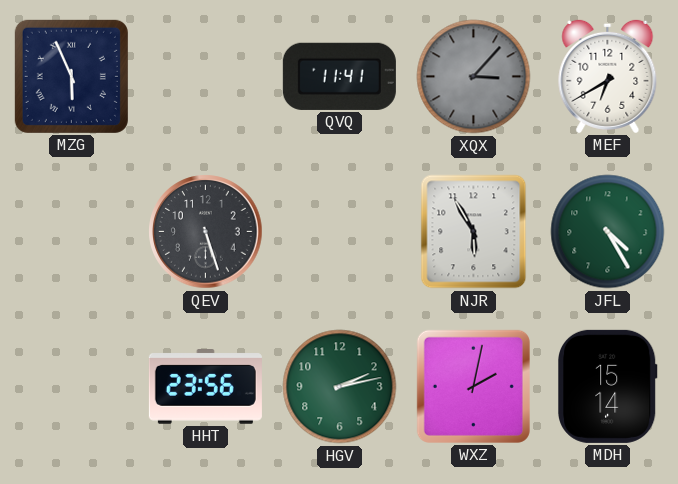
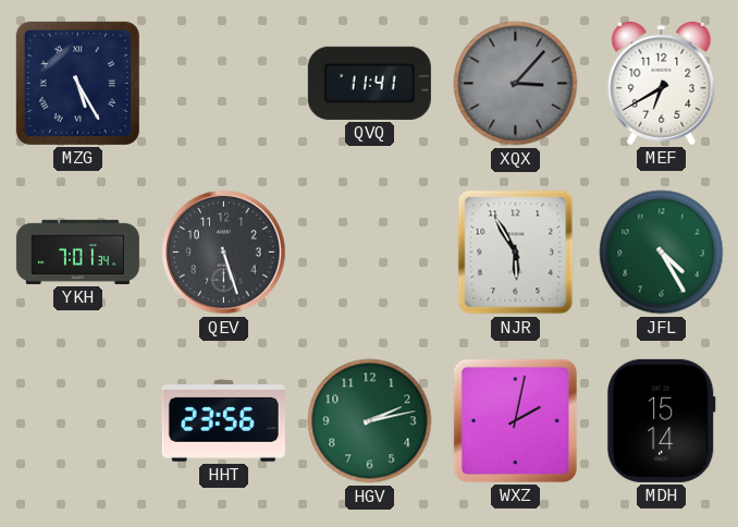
MZG: 5:56 -> 5:25
YKH: none -> 7:01
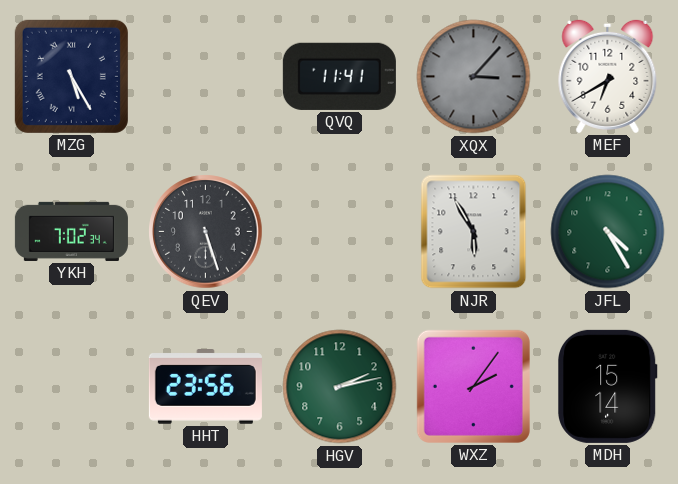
YKH: 7:01 -> 7:02
WXZ: 2:02 -> 2:06
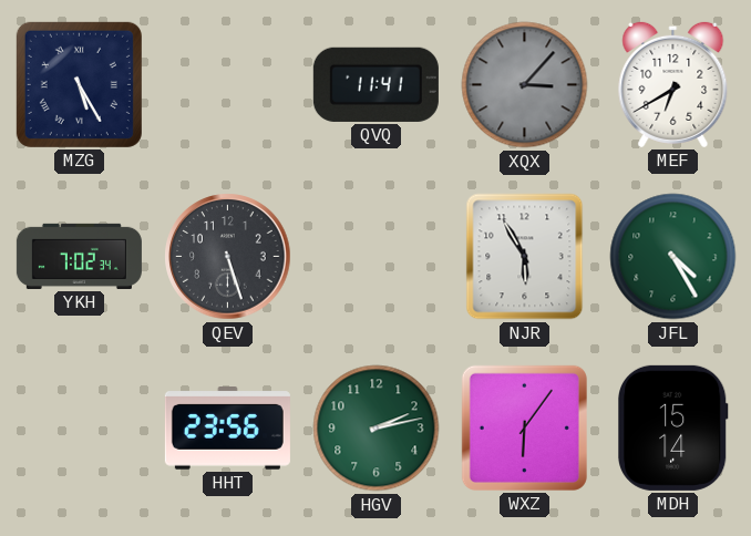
WXZ: 2:06 -> 6:06
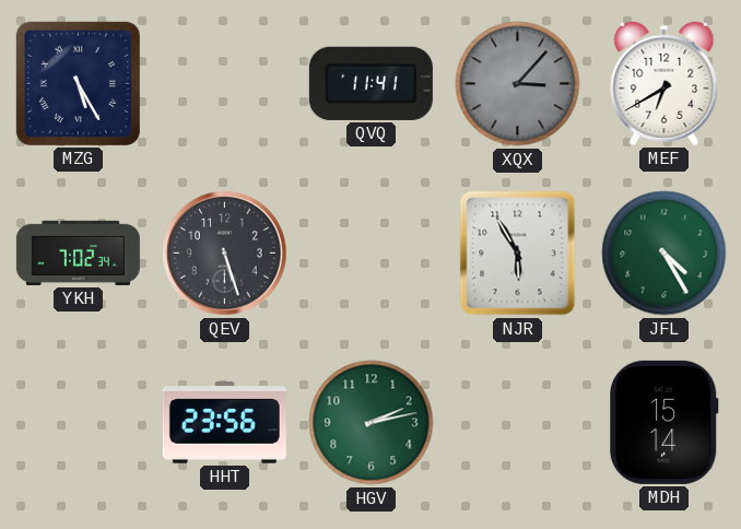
WXZ: 6:06 -> none
